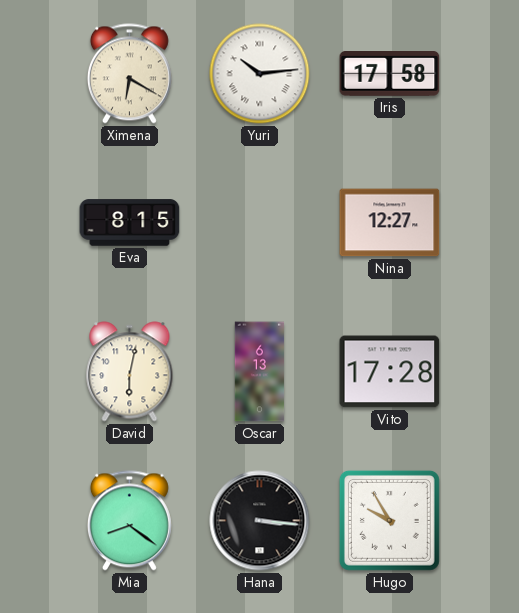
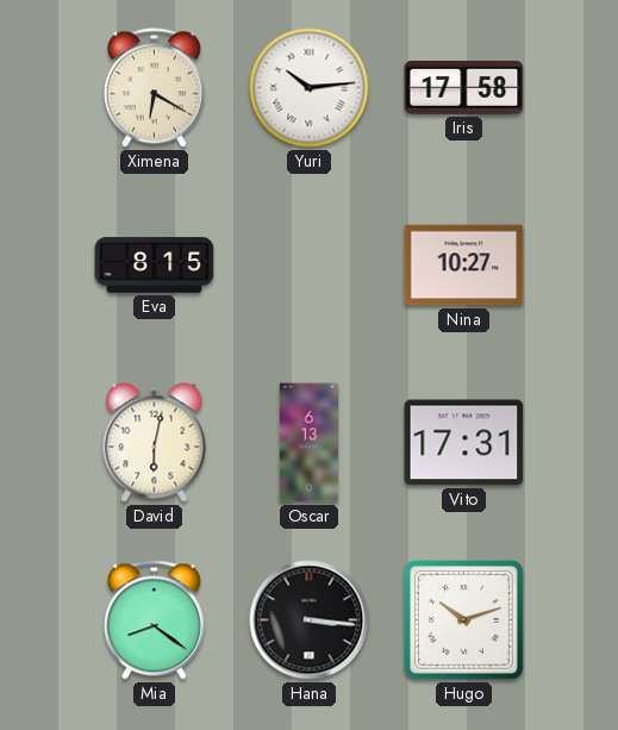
Nina: 12:27 -> 10:27
Vito: 17:28 -> 17:31
Hugo: 9:55 -> 10:12
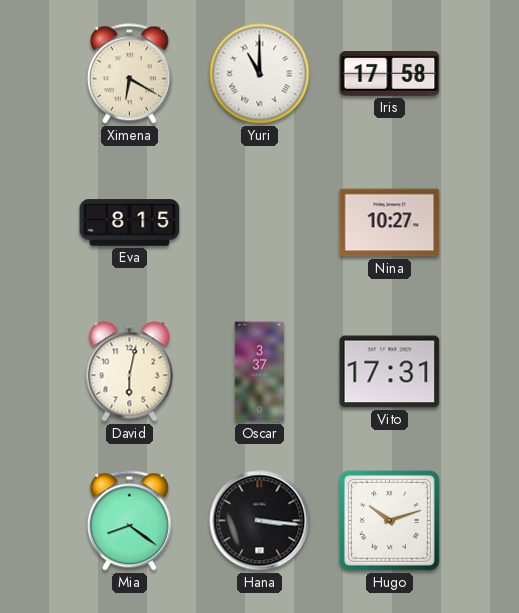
Yuri: 10:14 -> 11:00
Oscar: 6:13 -> 3:37
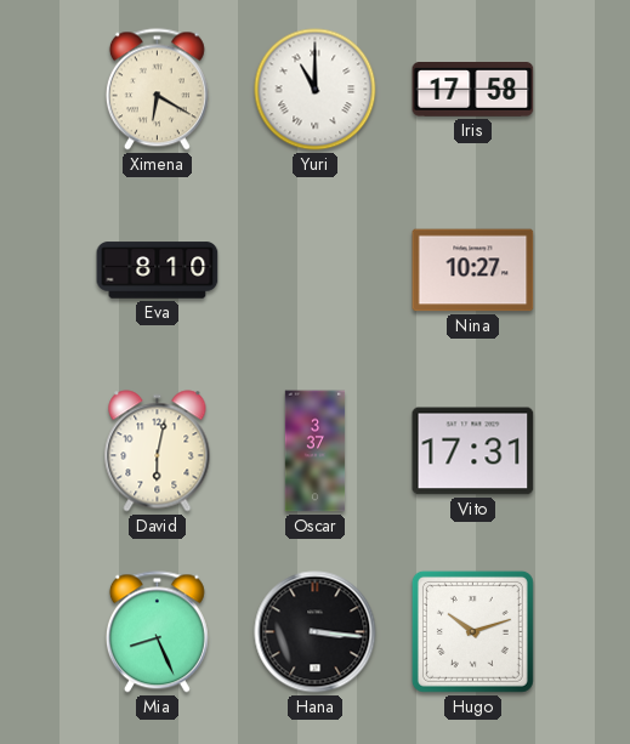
Eva: 8:15 -> 8:10
Mia: 8:21 -> 8:26
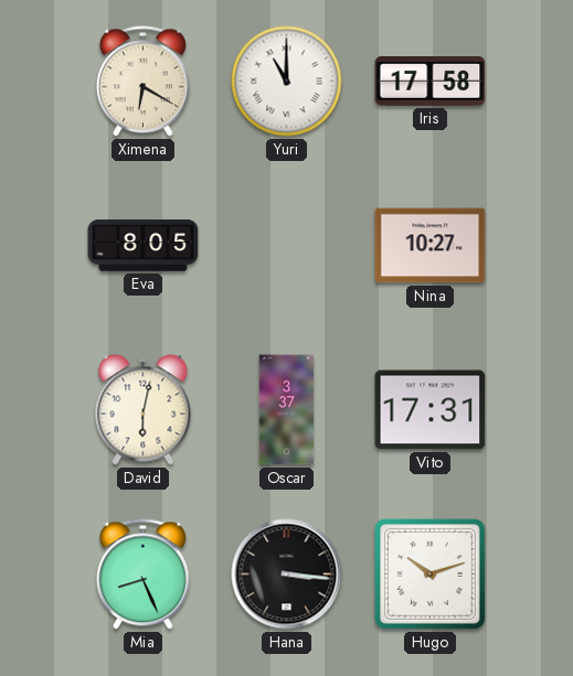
Eva: 8:10 -> 8:05
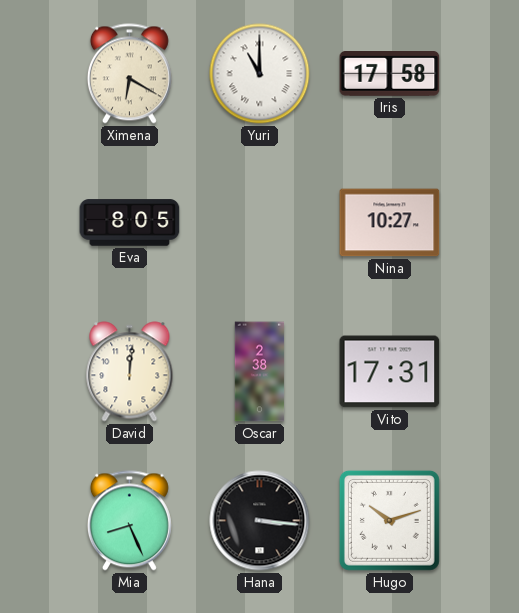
David: 6:02 -> 12:01
Oscar: 3:37 -> 2:38
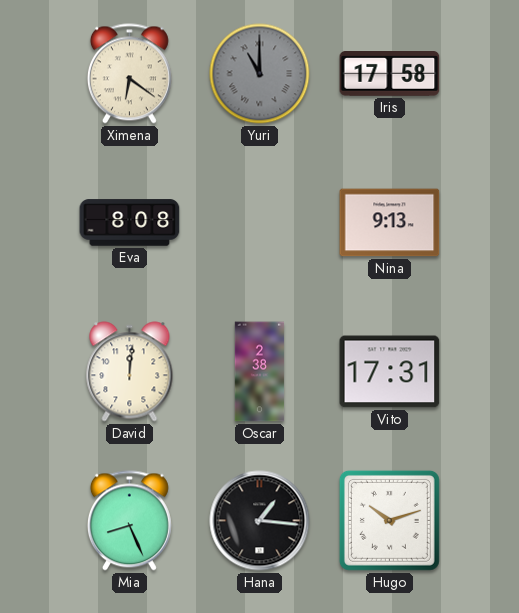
Ximena: 6:20 -> 6:21
Yuri dial: white -> grey
Eva: 8:05 -> 8:08
Nina: 10:27 -> 9:13
Hana: 3:16 -> 1:16
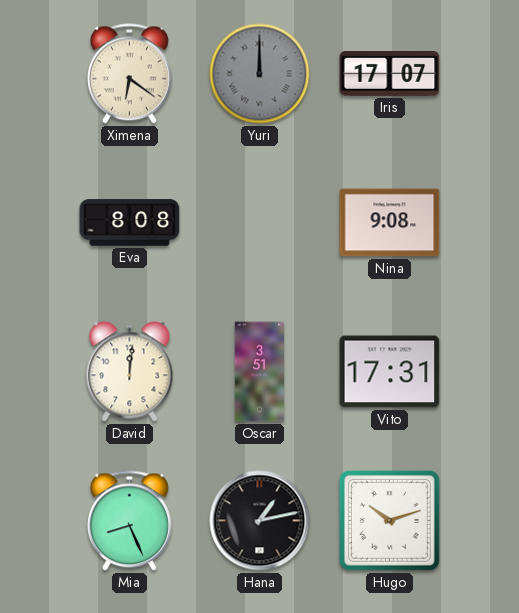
Yuri: 11:00 -> 12:00
Iris: 17:58 -> 17:07
Nina: 9:13 -> 9:08
Oscar: 2:38 -> 3:51
Hana: 1:16 -> 1:13
